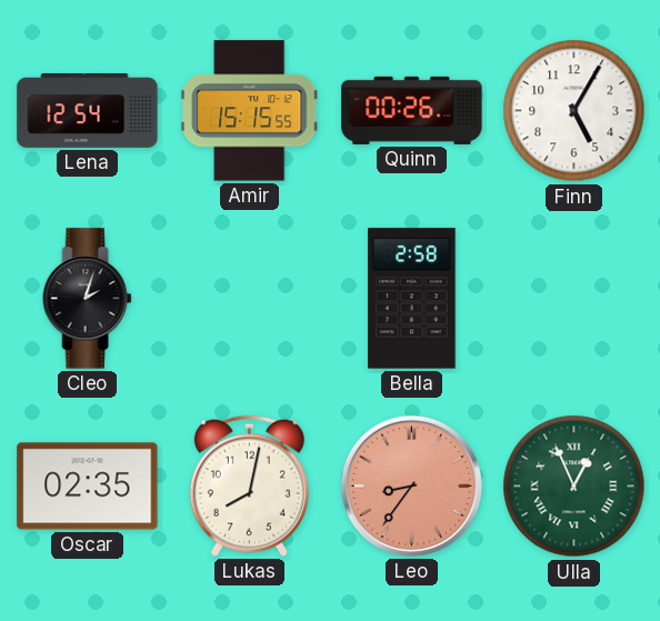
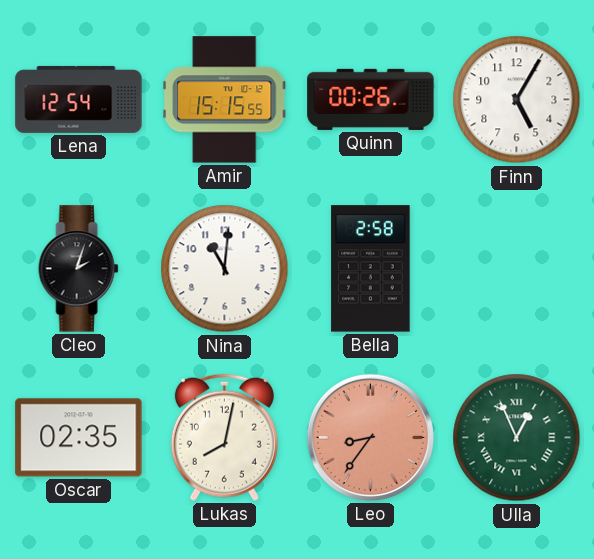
Nina: none -> 11:01
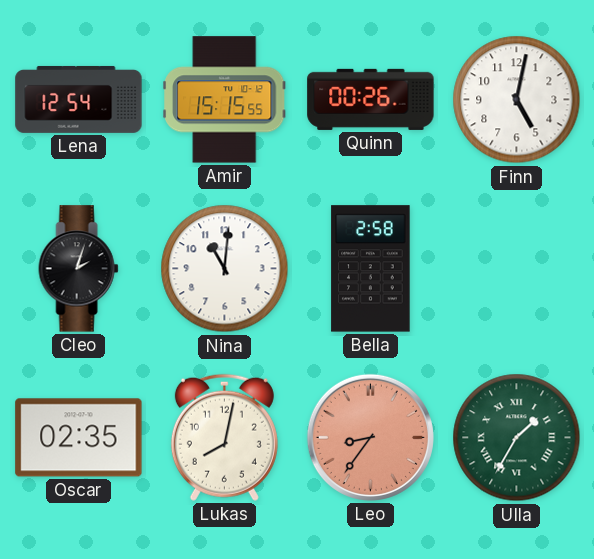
Finn: 5:05 -> 5:02
Ulla: 12:56 -> 1:35
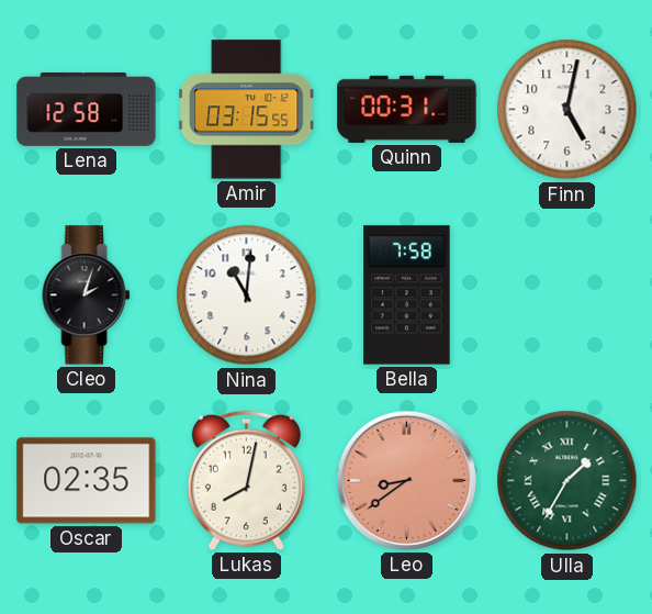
Lena: 12:54 -> 12:58
Amir: 15:15 -> 03:15
Quinn: 00:26 -> 00:31
Bella: 2:58 -> 7:58
Leo: 8:36 -> 8:39
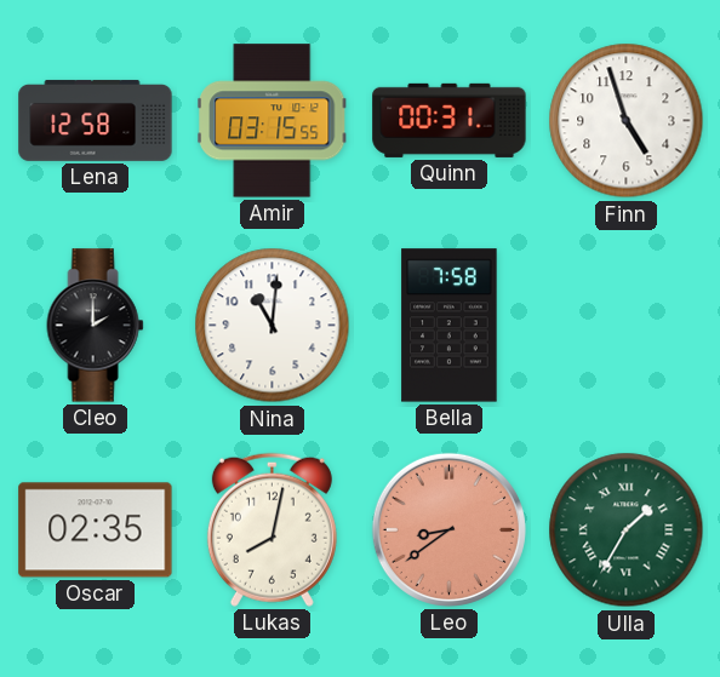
Finn: 5:02 -> 4:57
Cleo: 2:03 -> 2:00
